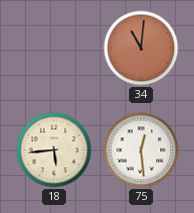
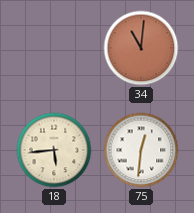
75: 12:29 -> 12:31
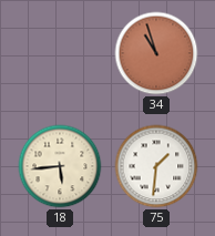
34: 11:01 -> 10:57
75: 12:31 -> 1:31
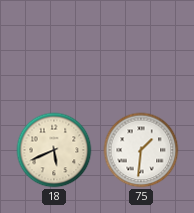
34: 10:57 -> none
18: 5:44 -> 5:41
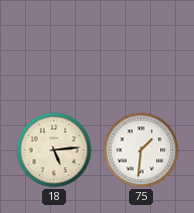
18: 5:41 -> 5:14
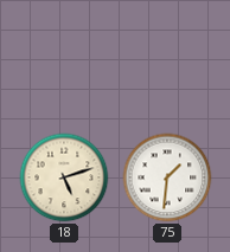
18: 5:14 -> 5:12
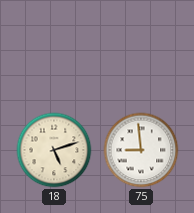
75: 1:31 -> 8:59
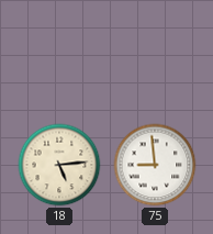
18: 5:12 -> 5:14
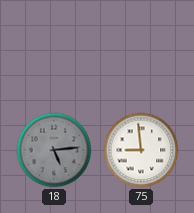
18 dial: cream -> grey
